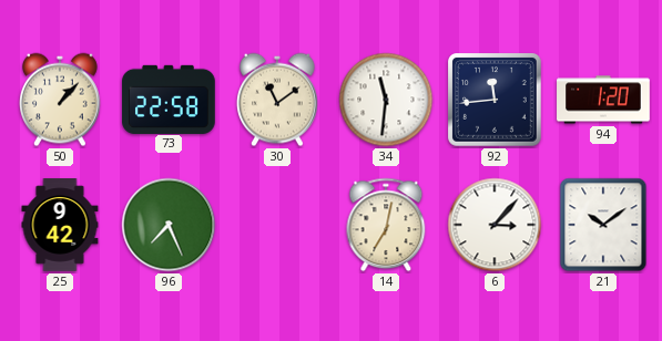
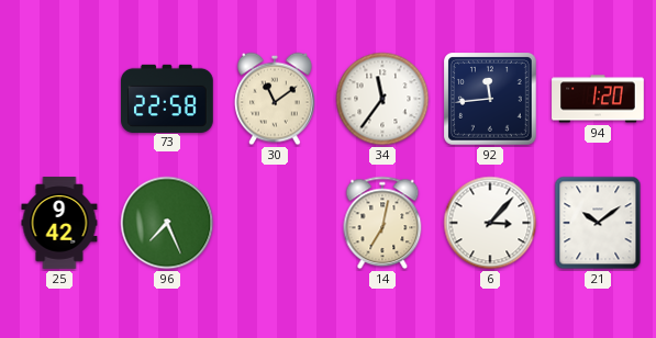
50: 1:07 -> none
34: 11:31 -> 11:36
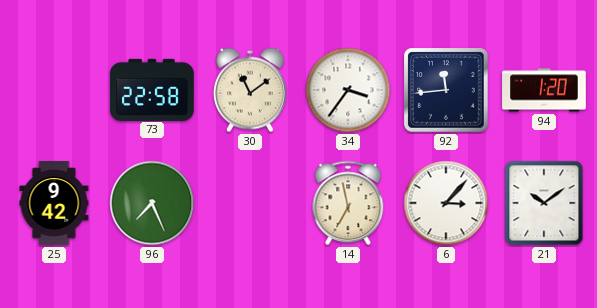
34: 11:36 -> 3:36
14: 7:02 -> 6:58
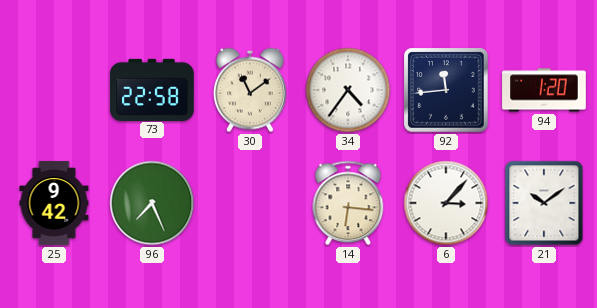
34: 3:36 -> 4:36
14: 6:58 -> 6:16
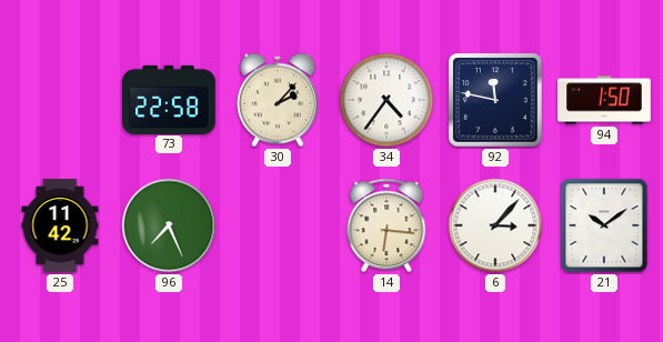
30: 11:09 -> 2:07
92: 11:44 -> 11:47
94: 1:20 -> 1:50
25: 9:42 -> 11:42
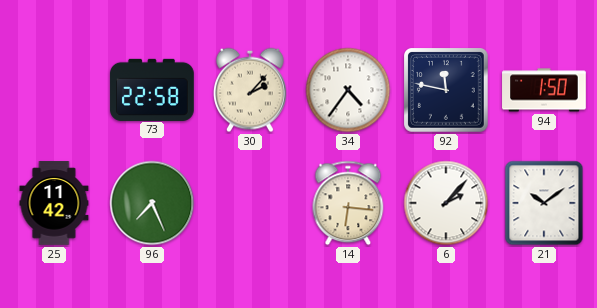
6: 3:07 -> 2:07
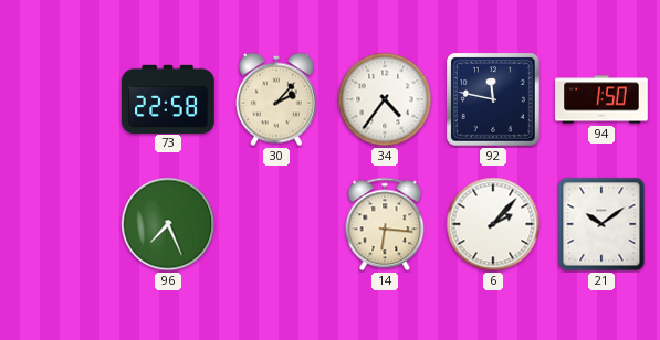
25: 11:42 -> none
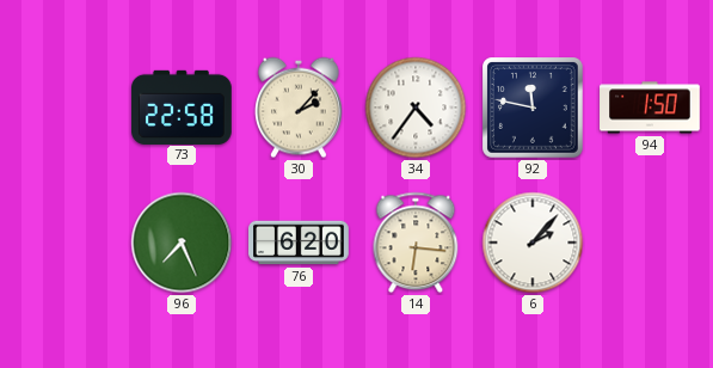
76: none -> 6:20
21: 10:09 -> none
